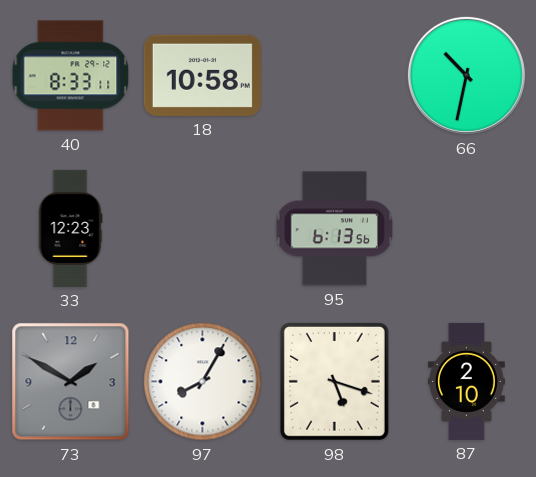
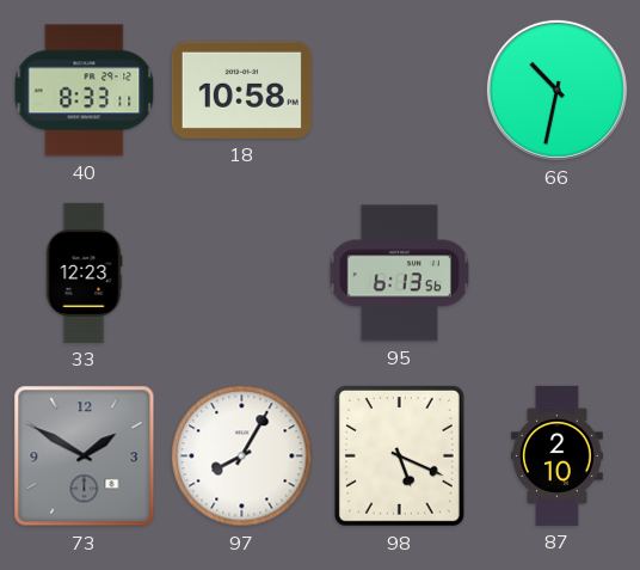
98: 5:18 -> 5:19
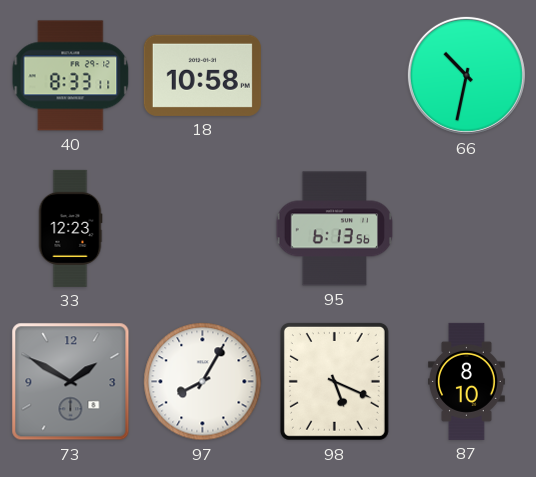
87: 2:10 -> 8:10
